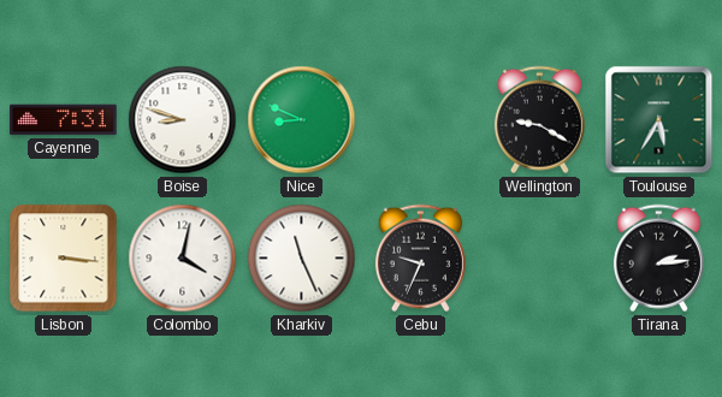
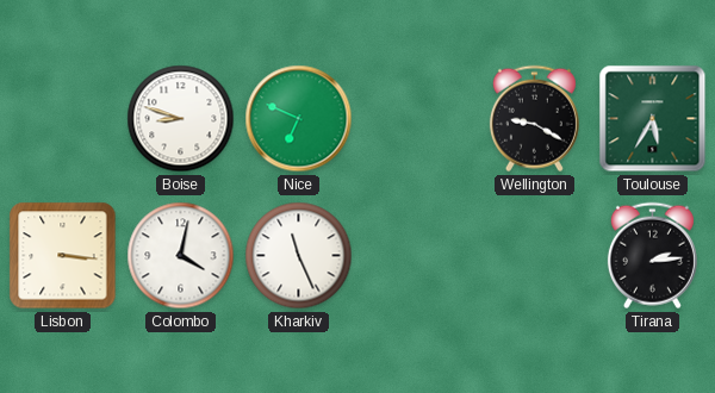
Cayenne: 7:31 -> none
Nice: 8:49 -> 6:49
Cebu: 9:34 -> none
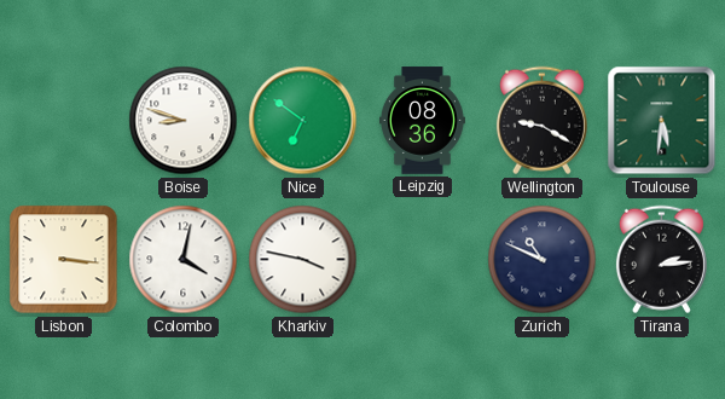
Nice: 6:49 -> 6:51
Leipzig: none -> 08:36
Toulouse: 5:35 -> 5:31
Kharkiv: 11:26 -> 3:47
Zurich: none -> 10:49
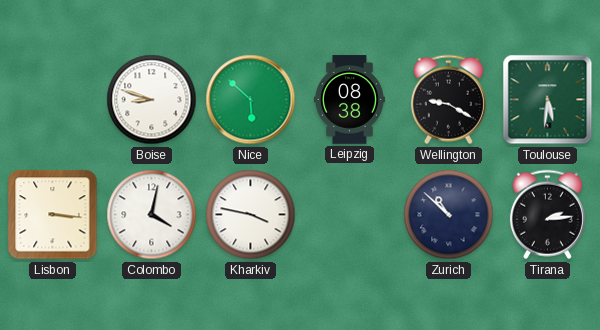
Nice: 6:51 -> 5:52
Leipzig: 08:36 -> 08:38
Zurich: 10:49 -> 10:52
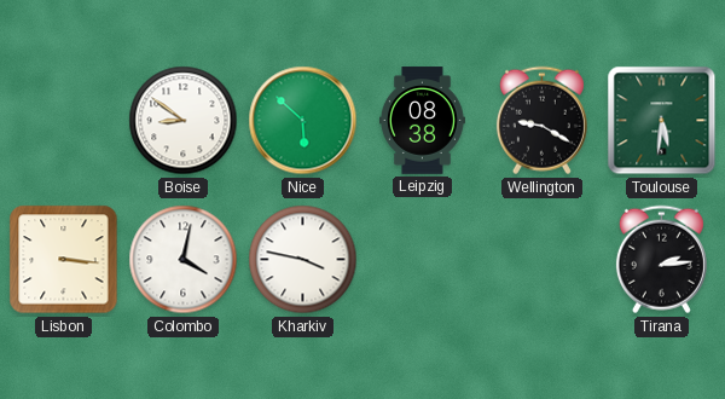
Boise: 8:48 -> 8:51
Zurich: 10:52 -> none
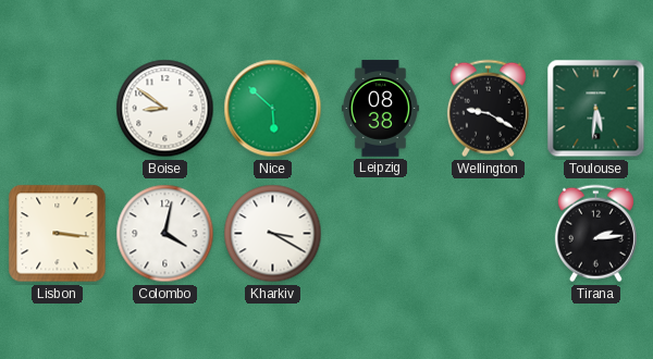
Kharkiv: 3:47 -> 3:20
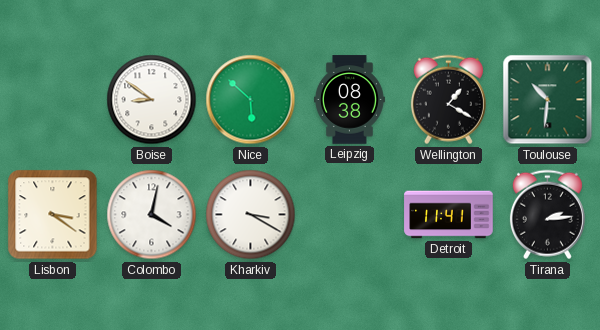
Wellington: 9:20 -> 1:20
Toulouse: 5:31 -> 10:31
Lisbon: 3:16 -> 3:21
Detroit: none -> 11:41
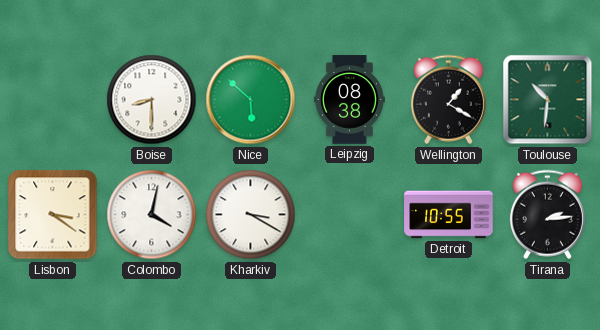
Boise: 8:51 -> 8:30
Detroit: 11:41 -> 10:55
